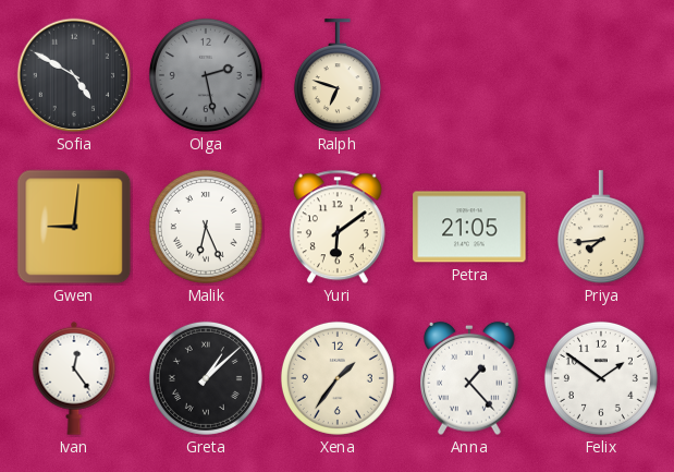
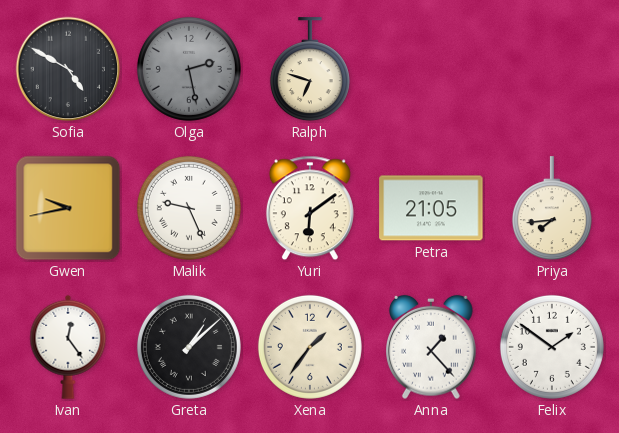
Gwen: 9:01 -> 9:43
Malik: 6:26 -> 9:26
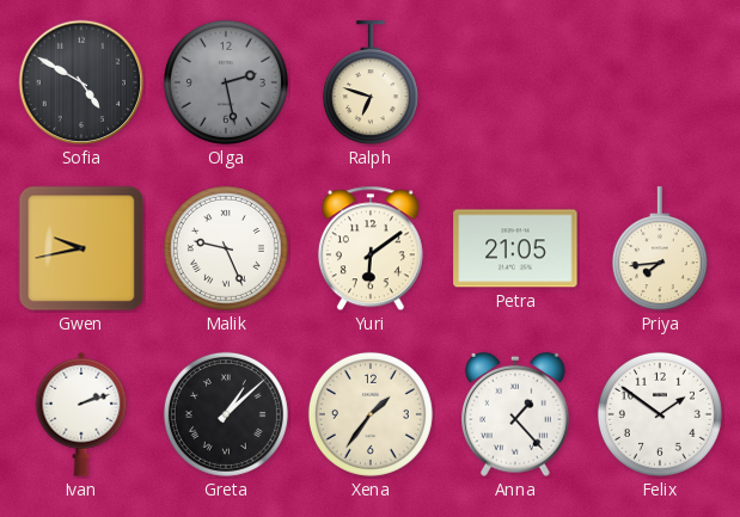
Ivan: 12:24 -> 2:12
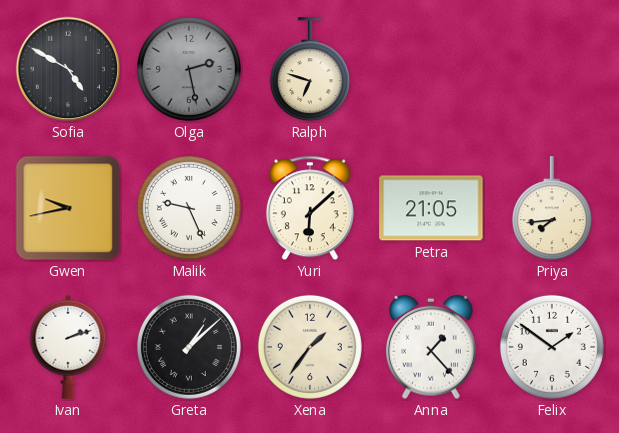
Yuri: 6:09 -> 6:08
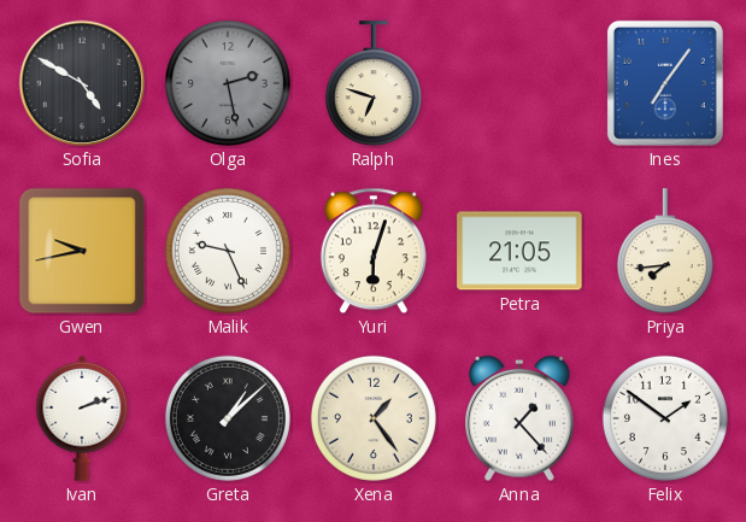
Ines: none -> 7:06
Yuri: 6:08 -> 6:03
Xena: 1:36 -> 1:24
